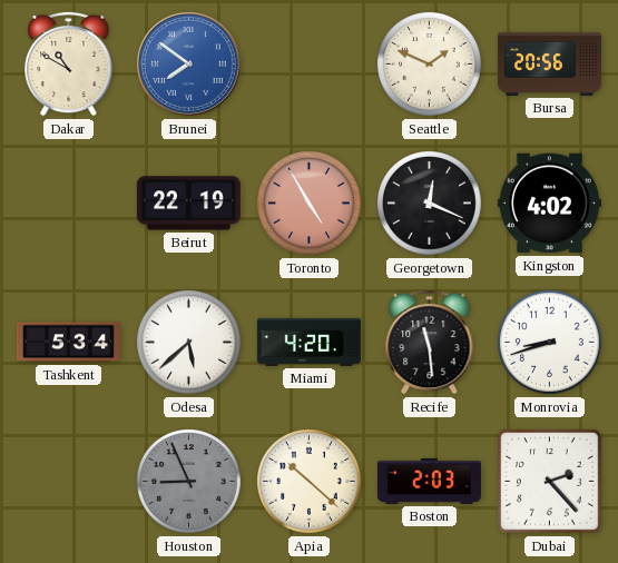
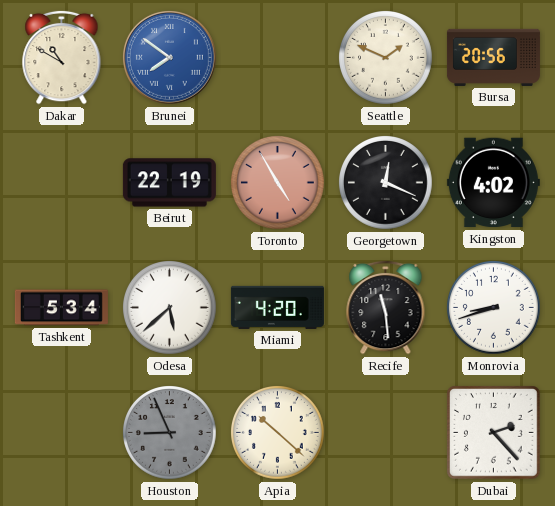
Boston: 2:03 -> none
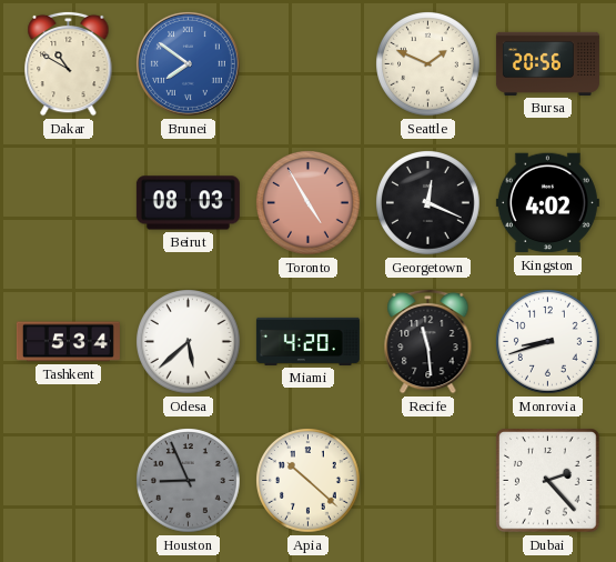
Beirut: 22:19 -> 08:03
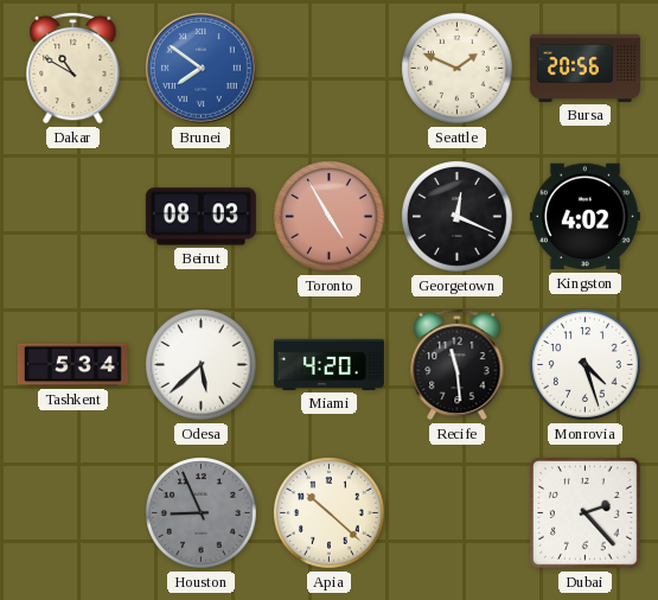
Monrovia: 8:42 -> 4:27
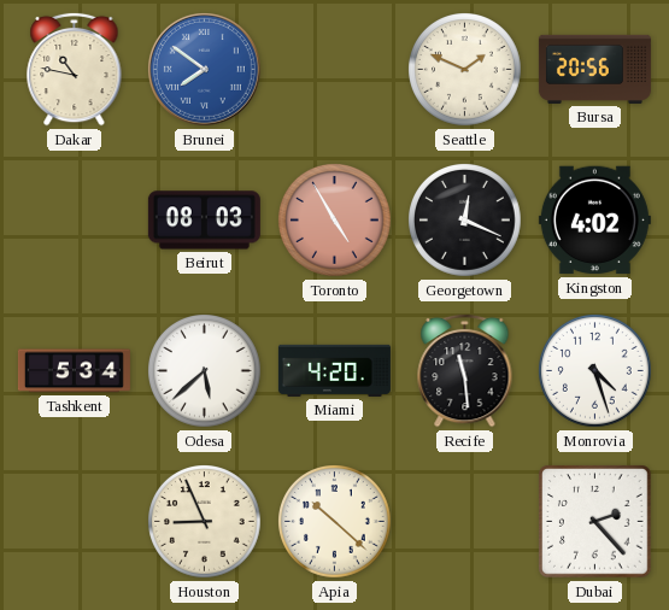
Dakar: 10:50 -> 10:47
Houston dial: grey -> cream
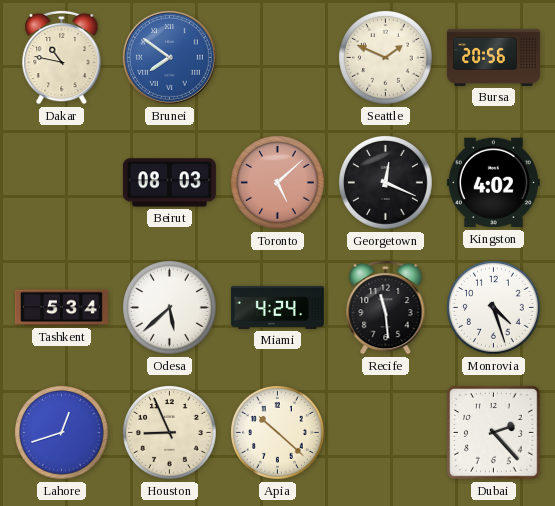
Toronto: 4:55 -> 5:08
Miami: 4:20 -> 4:24
Lahore: none -> 12:42
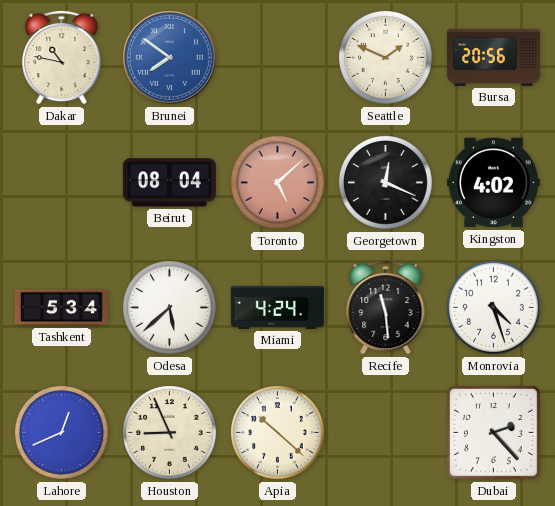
Beirut: 08:03 -> 08:04
Lahore: 12:42 -> 12:41
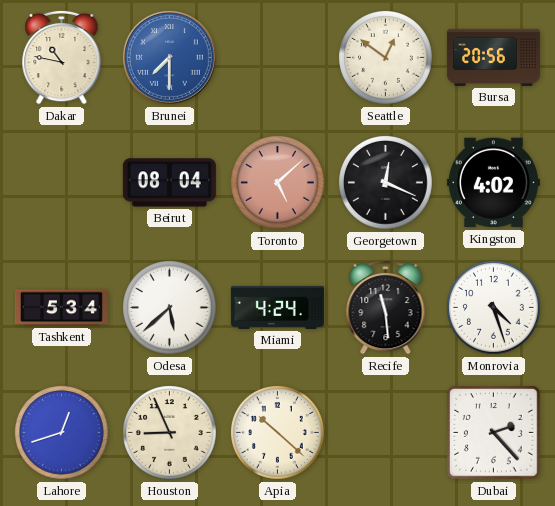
Brunei: 7:51 -> 7:30
Seattle: 1:49 -> 12:51
Lahore: 12:41 -> 12:42
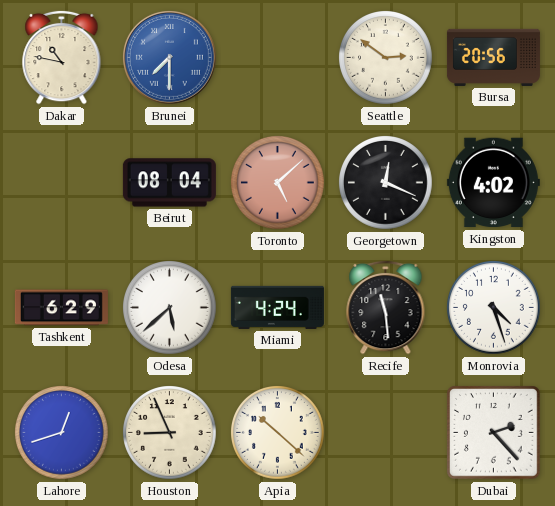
Seattle: 12:51 -> 2:51
Tashkent: 5:34 -> 6:29
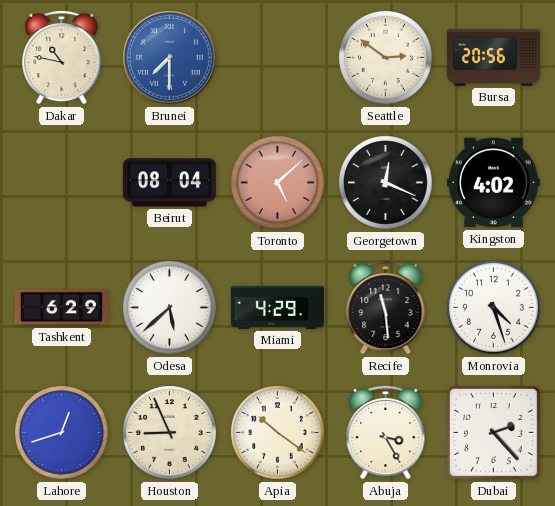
Miami: 4:24 -> 4:29
Apia: 10:22 -> 10:21
Abuja: none -> 3:25
